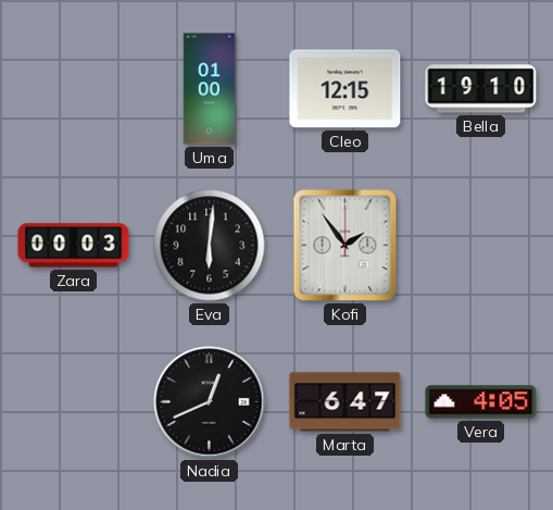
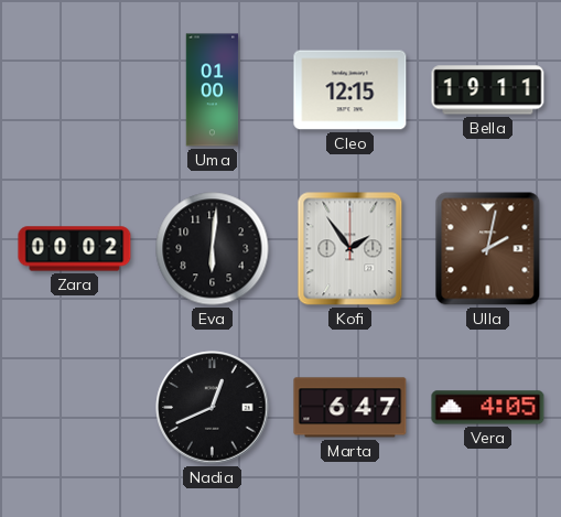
Bella: 19:10 -> 19:11
Zara: 00:03 -> 00:02
Ulla: none -> 2:02
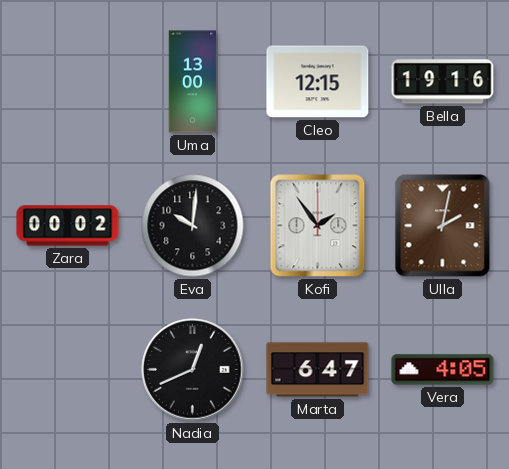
Uma: 01:00 -> 13:00
Bella: 19:11 -> 19:16
Eva: 6:01 -> 10:01
